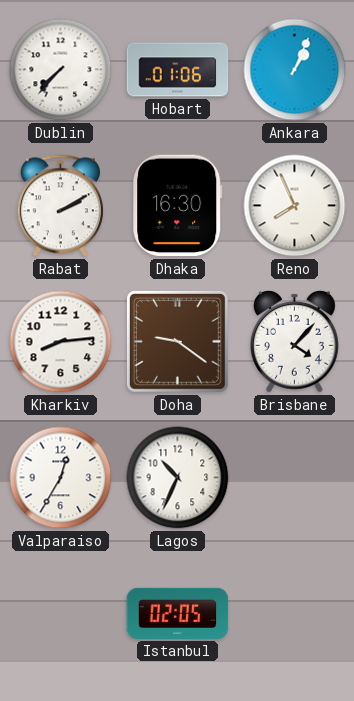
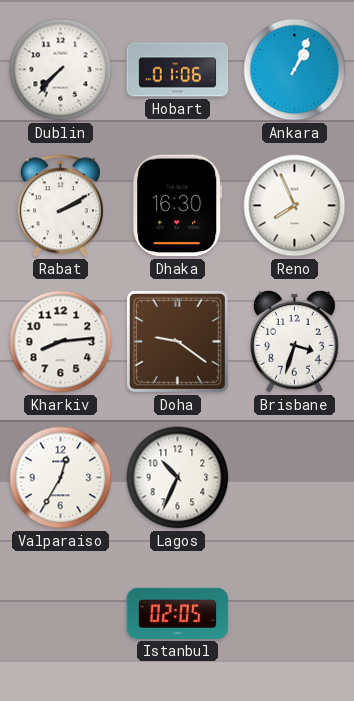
Brisbane: 4:07 -> 3:33
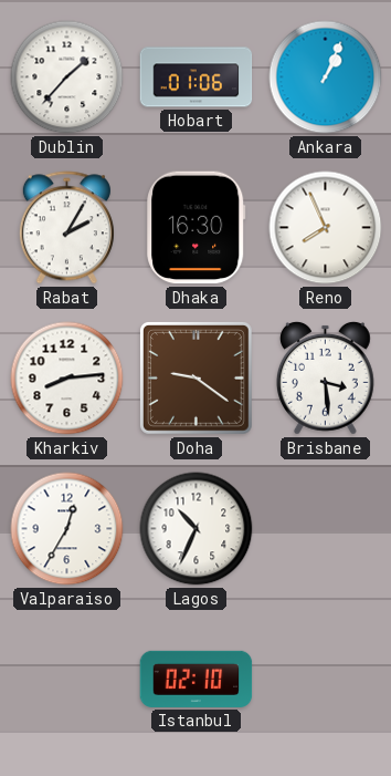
Dublin: 7:37 -> 1:37
Rabat: 2:10 -> 2:05
Brisbane: 3:33 -> 3:29
Istanbul: 02:05 -> 02:10
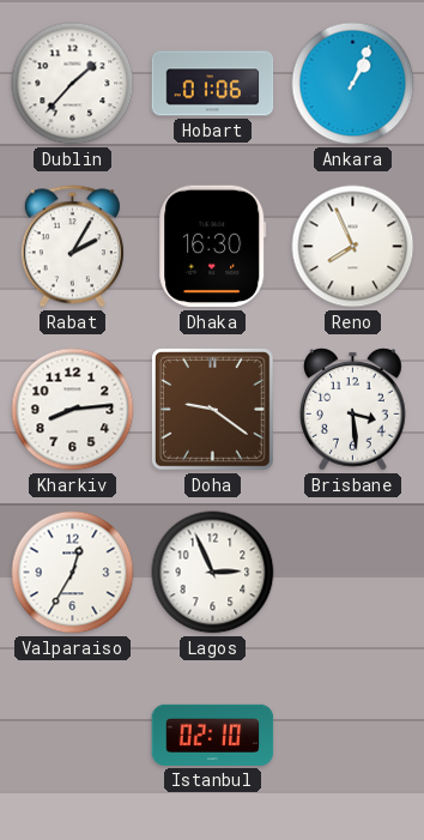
Lagos: 10:34 -> 2:56
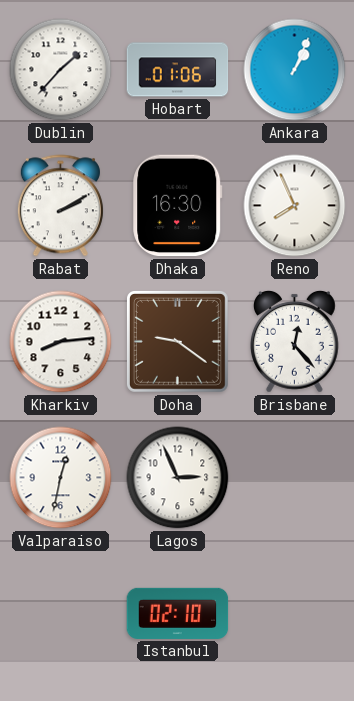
Rabat: 2:05 -> 2:10
Brisbane: 3:29 -> 12:23
Valparaiso: 12:35 -> 12:32
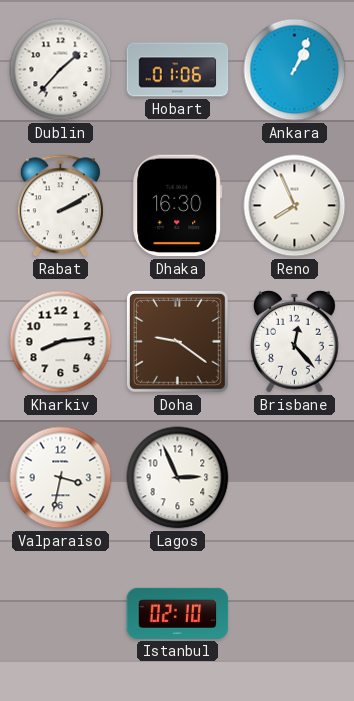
Valparaiso: 12:32 -> 3:32
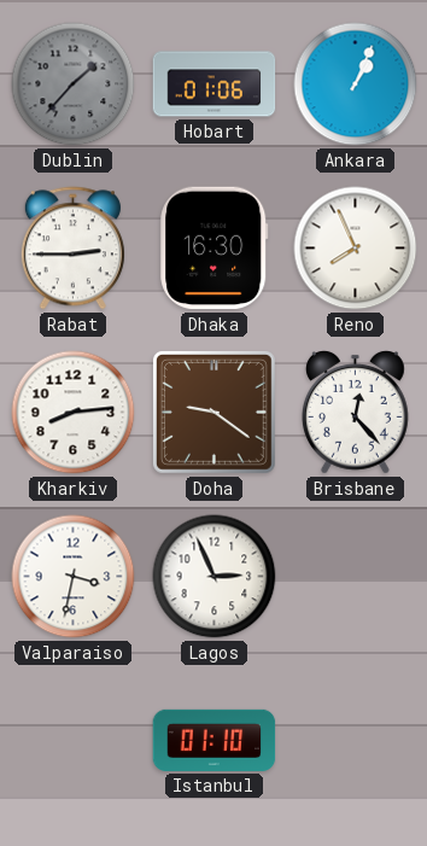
Dublin dial: white -> grey
Rabat: 2:10 -> 2:45
Istanbul: 02:10 -> 01:10
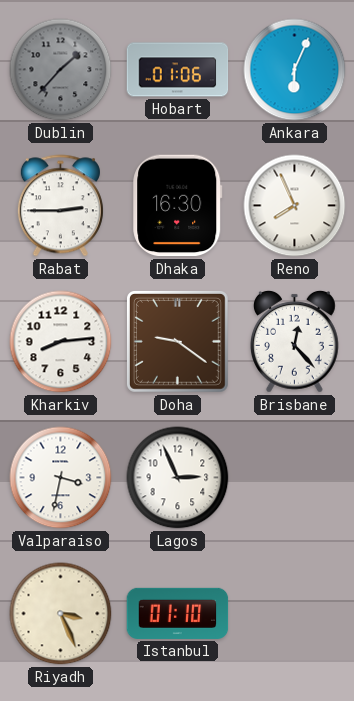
Ankara: 1:04 -> 6:04
Riyadh: none -> 3:26
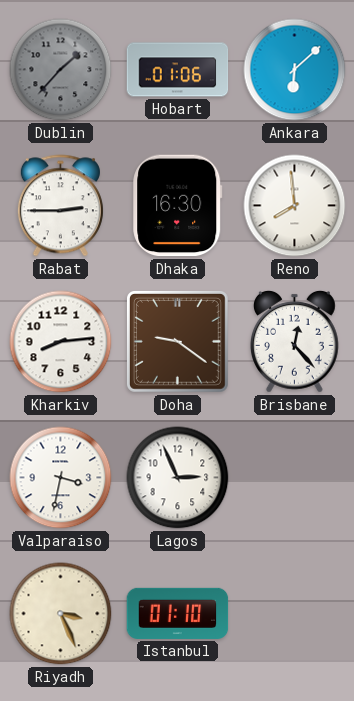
Ankara: 6:04 -> 6:08
Reno: 7:56 -> 7:59
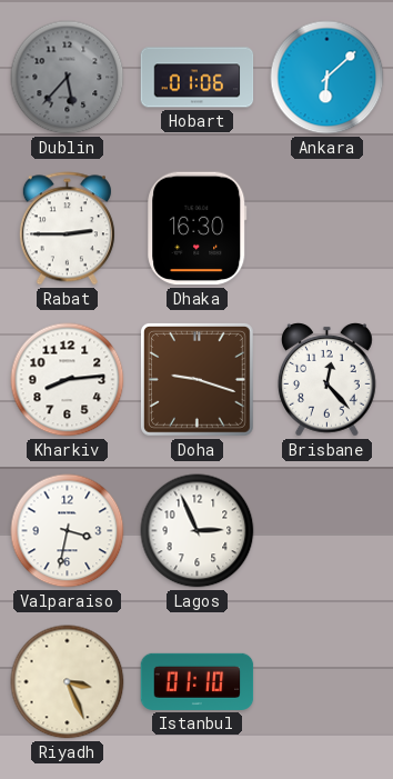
Dublin: 1:37 -> 5:37
Reno: 7:59 -> none
Doha: 9:21 -> 9:18
